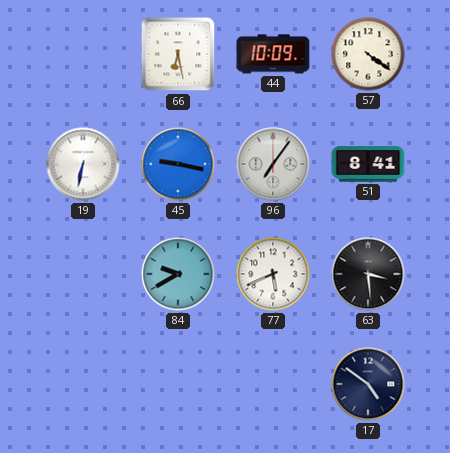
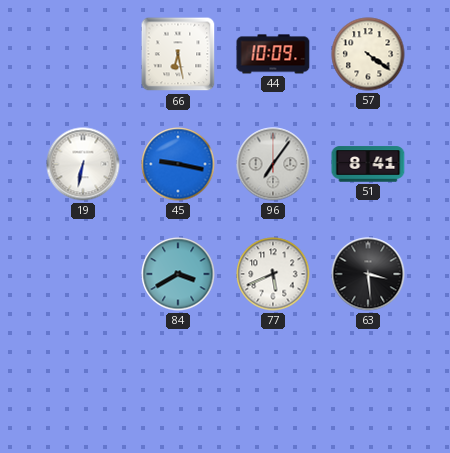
84: 9:40 -> 3:40
17: 4:51 -> none
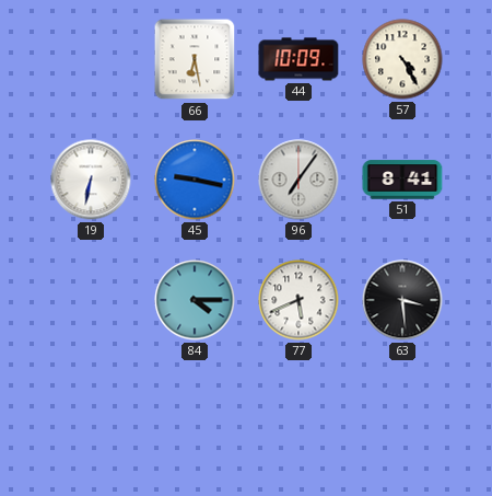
57: 4:21 -> 4:25
84: 3:40 -> 4:15
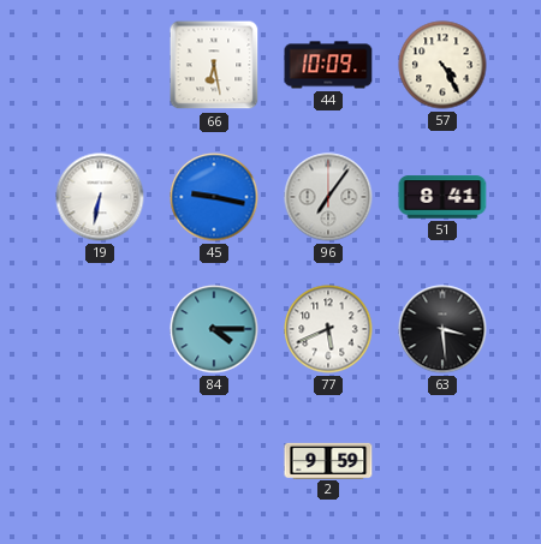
2: none -> 9:59
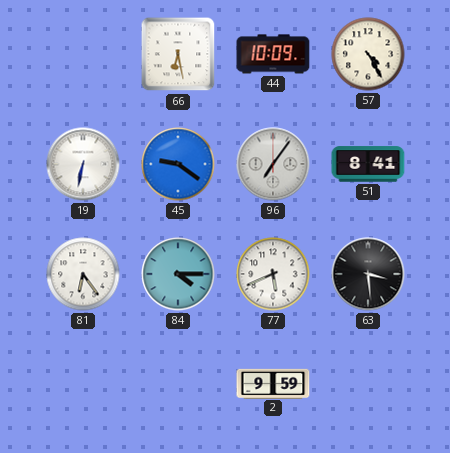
45: 9:17 -> 9:21
81: none -> 6:24
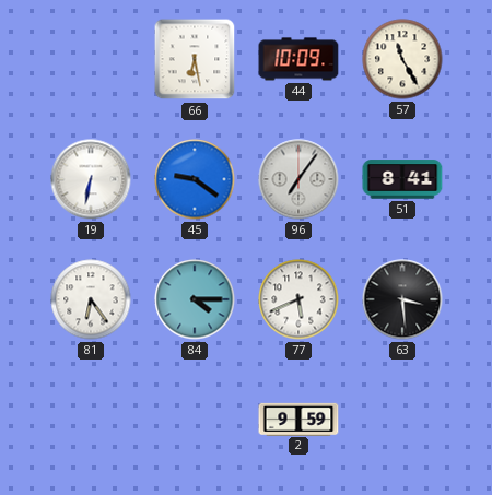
57: 4:25 -> 11:25
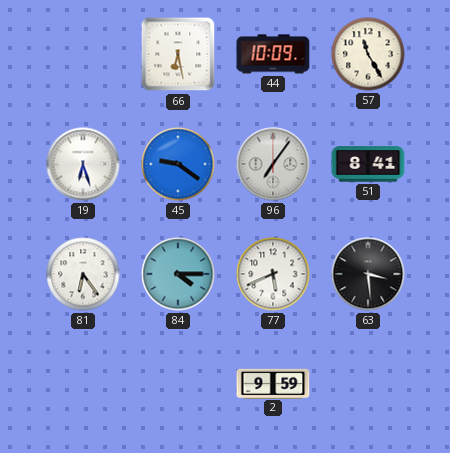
19: 6:32 -> 6:27
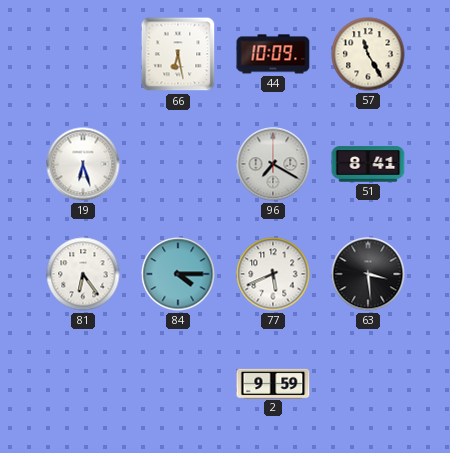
45: 9:21 -> none
96: 7:06 -> 7:20
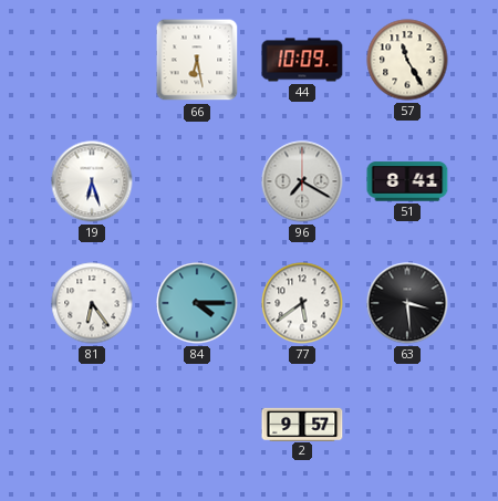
77: 5:41 -> 5:39
2: 9:59 -> 9:57
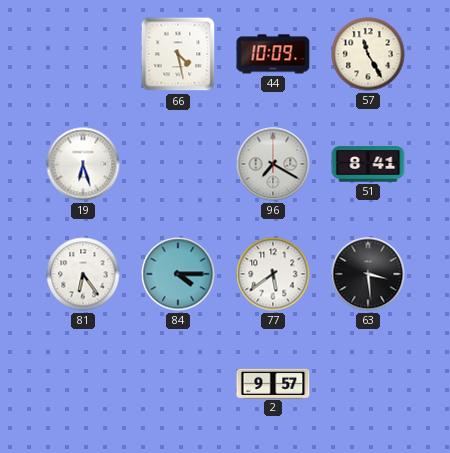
66: 6:28 -> 4:28
